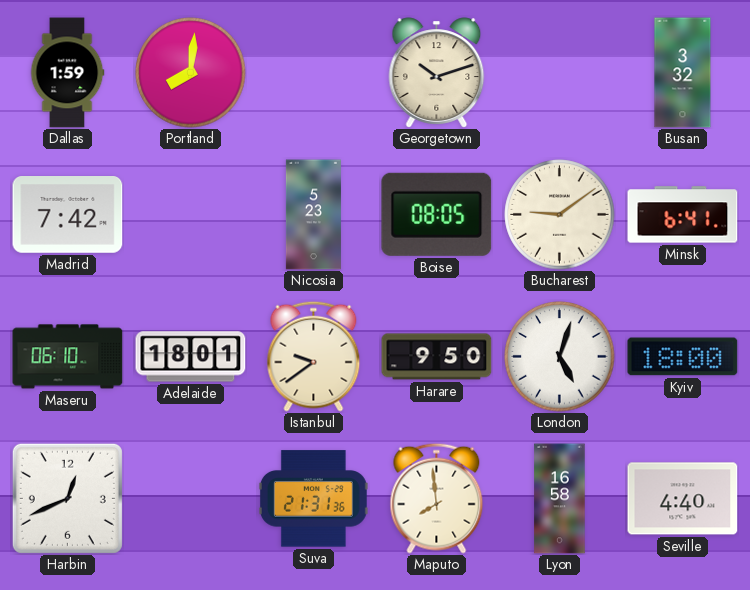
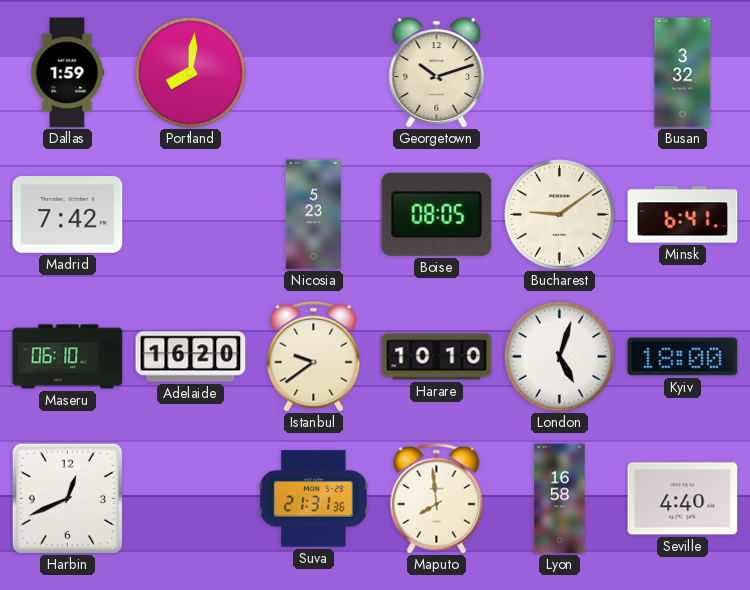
Adelaide: 18:01 -> 16:20
Harare: 9:50 -> 10:10
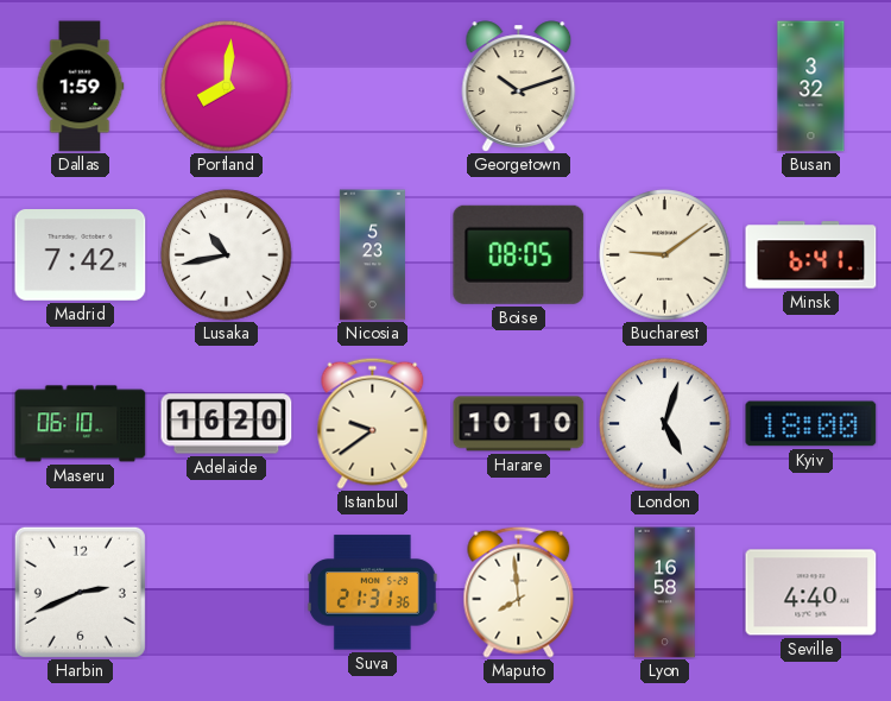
Lusaka: none -> 10:43
Harbin: 12:41 -> 2:41
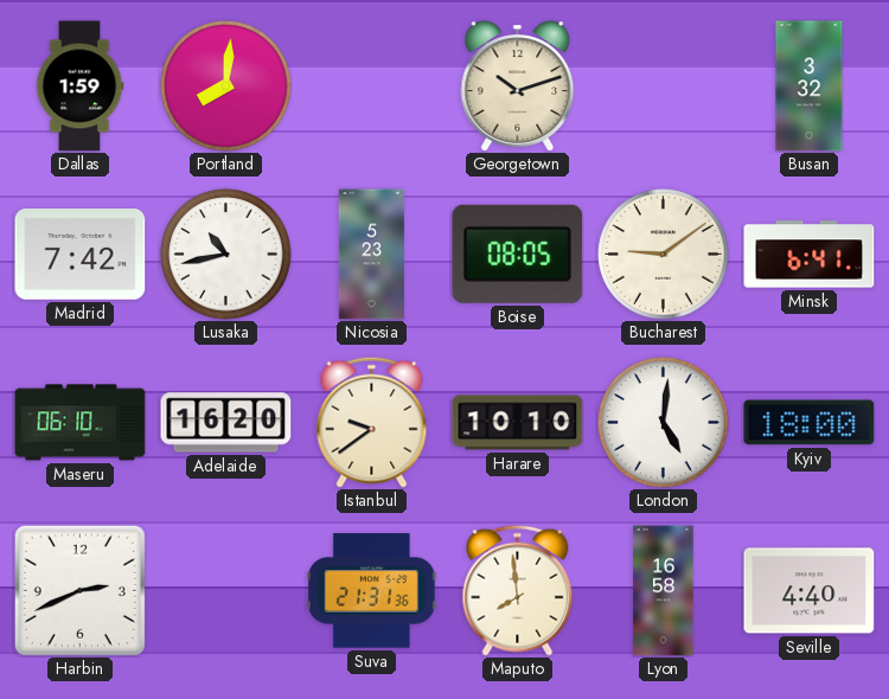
London: 5:03 -> 5:01
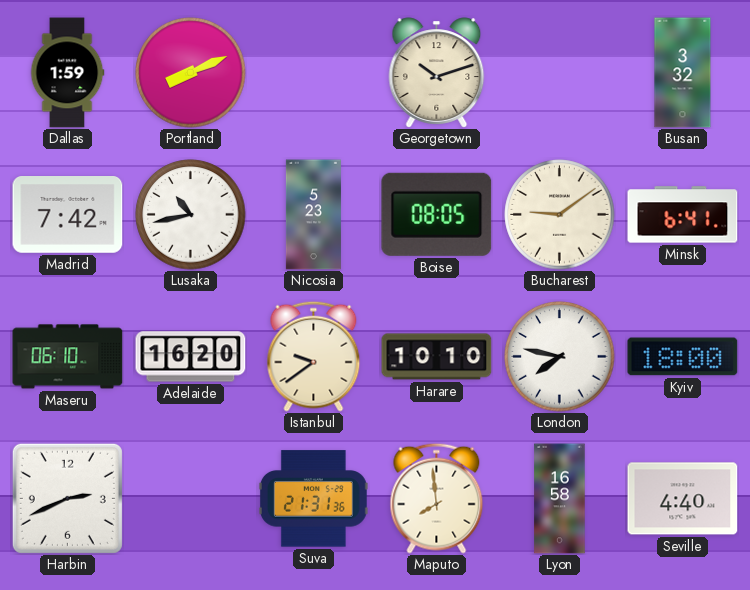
Portland: 8:01 -> 8:11
London: 5:01 -> 7:47
